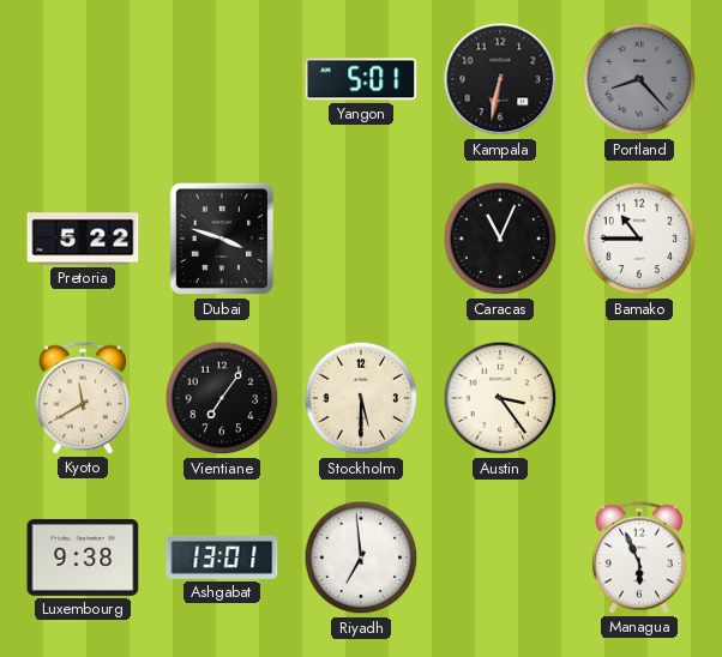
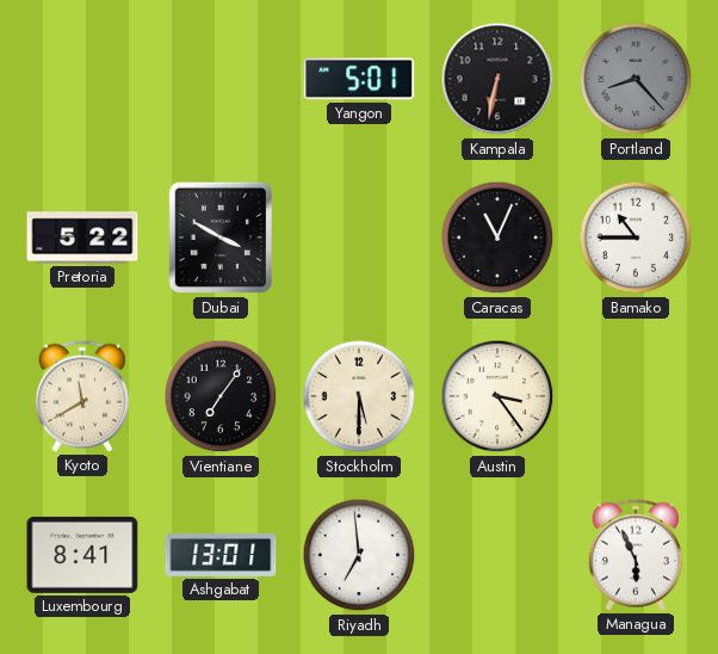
Dubai: 3:48 -> 3:50
Luxembourg: 9:38 -> 8:41
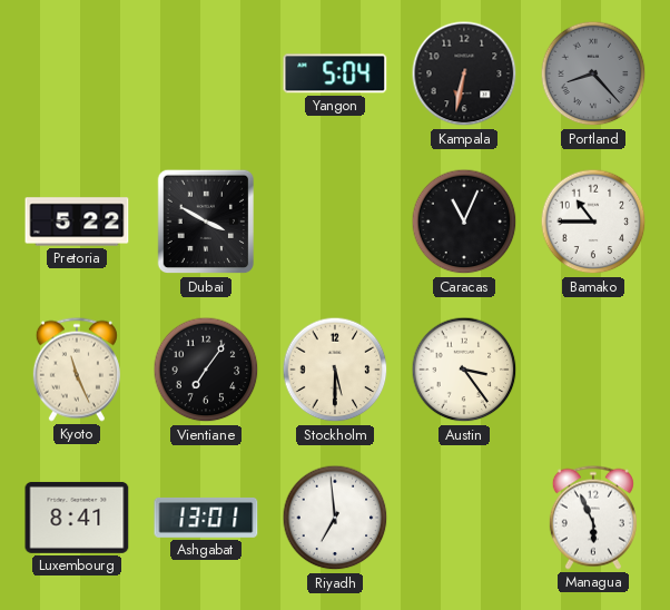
Yangon: 5:01 -> 5:04
Kyoto: 11:40 -> 11:26
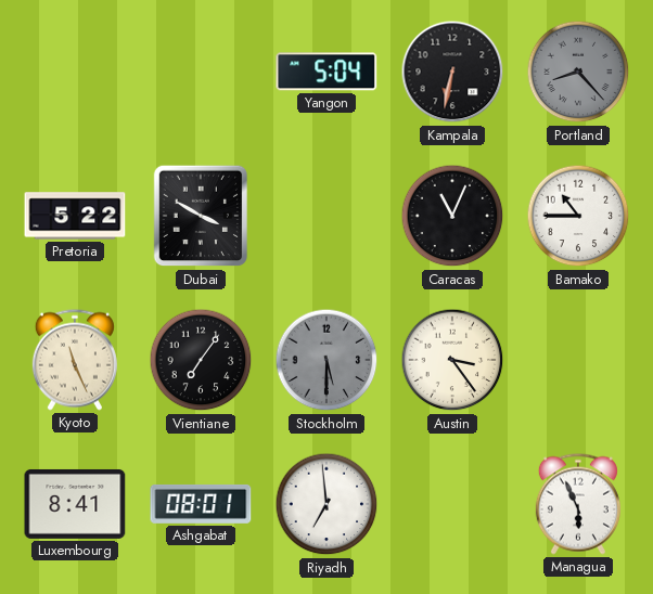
Stockholm dial: cream -> grey
Ashgabat: 13:01 -> 08:01
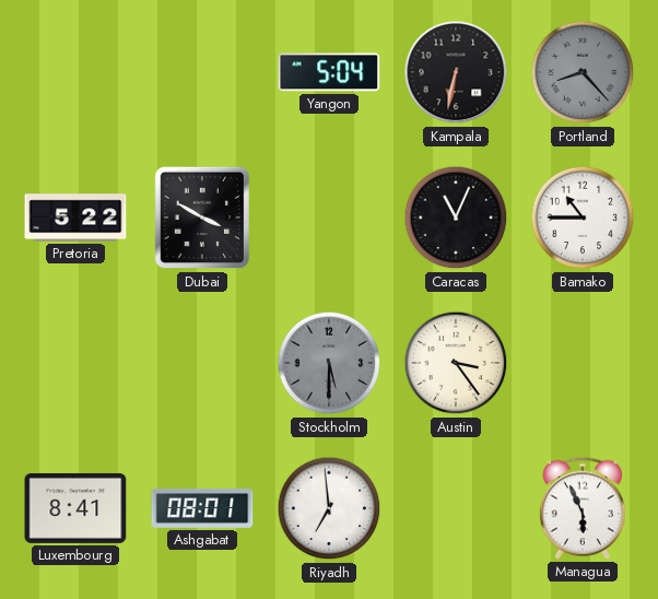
Kyoto: 11:26 -> none
Vientiane: 7:06 -> none
